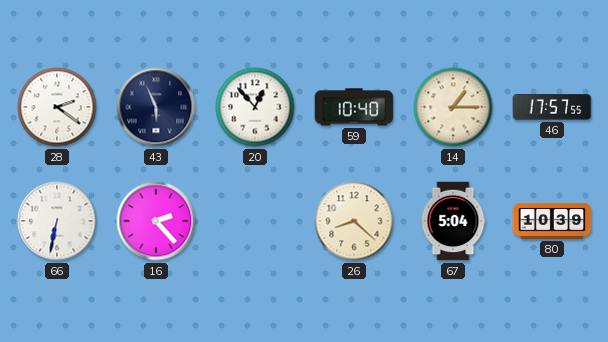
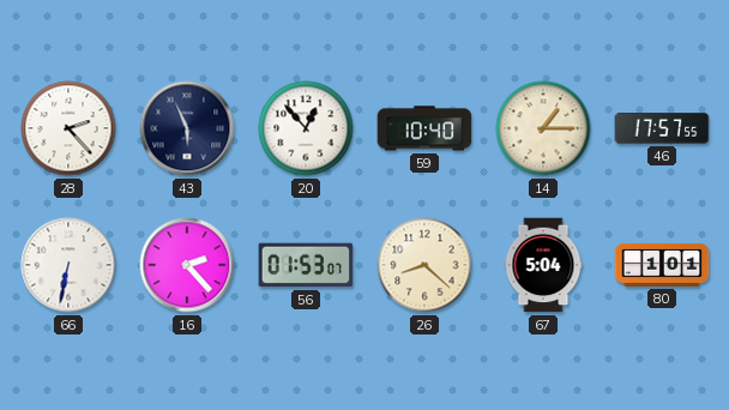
28: 2:21 -> 2:23
56: none -> 01:53
80: 10:39 -> 1:01
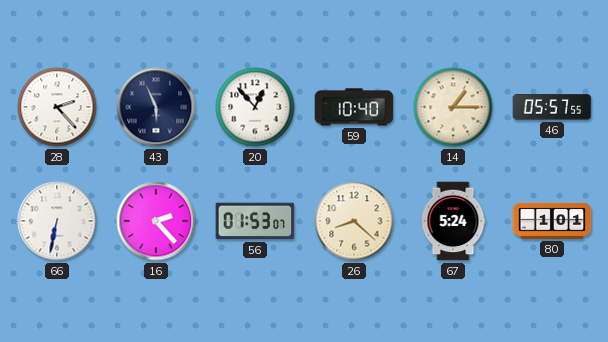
46: 17:57 -> 05:57
67: 5:04 -> 5:24
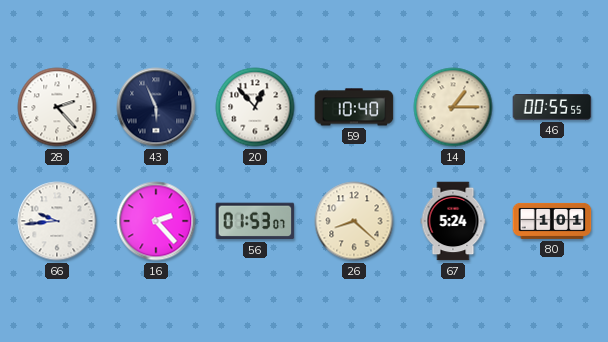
46: 05:57 -> 00:55
66: 6:32 -> 9:44
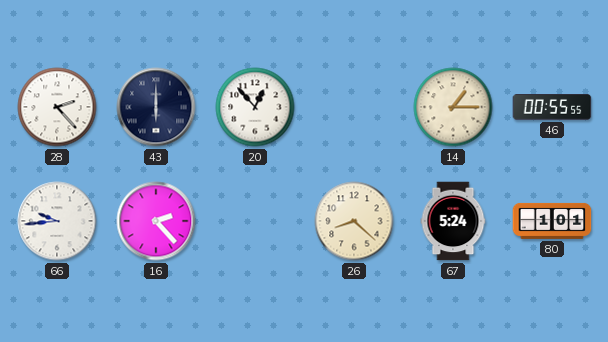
43: 5:56 -> 6:00
59: 10:40 -> none
56: 01:53 -> none
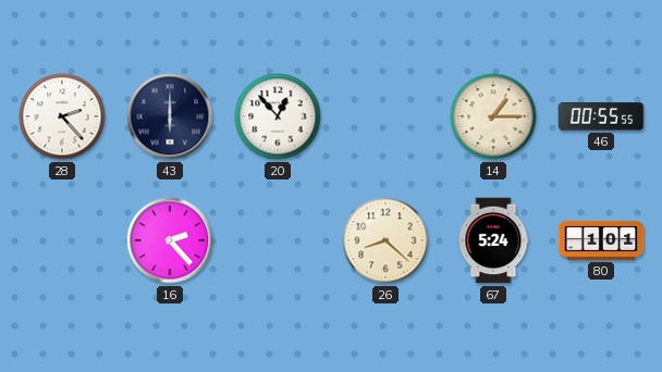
66: 9:44 -> none
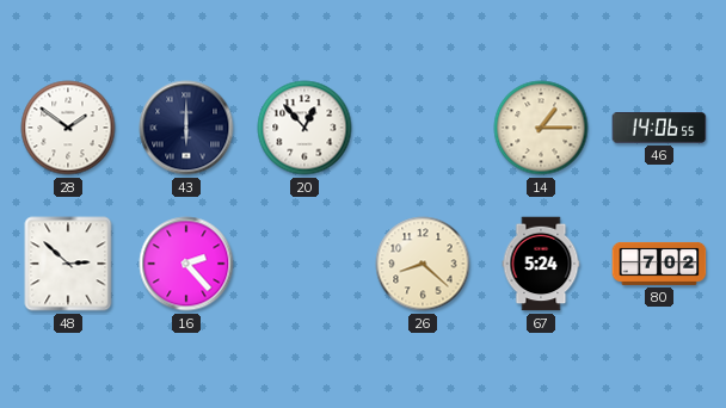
28: 2:23 -> 1:51
46: 00:55 -> 14:06
48: none -> 2:52
80: 1:01 -> 7:02
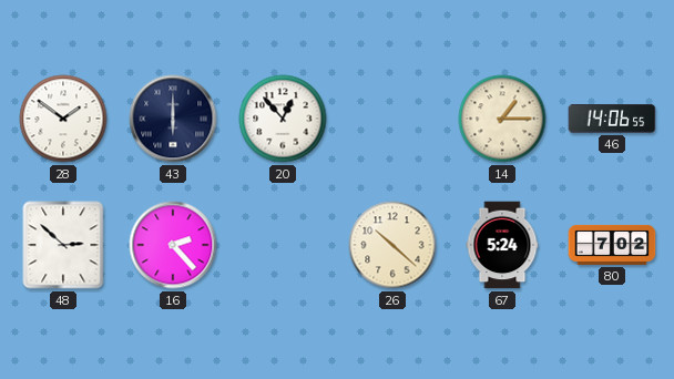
26: 8:22 -> 10:22
